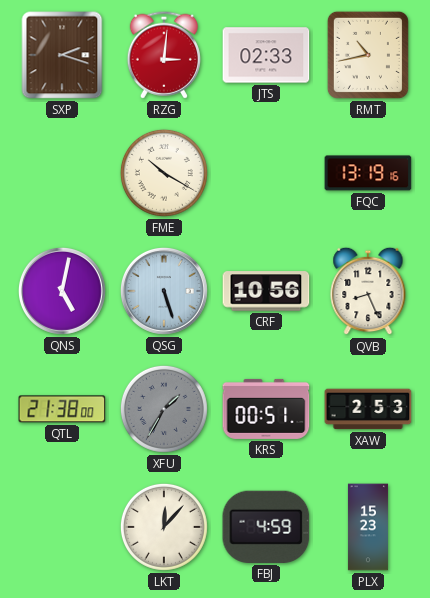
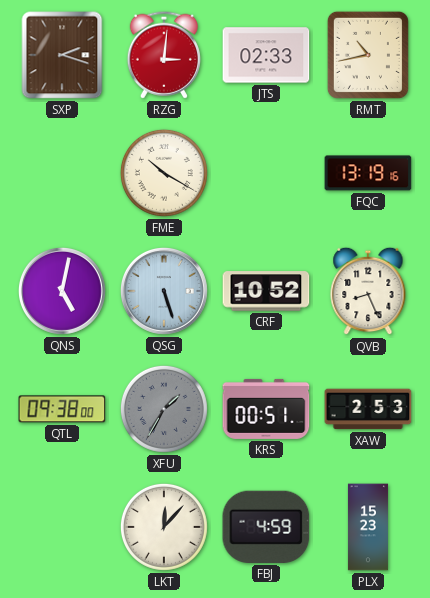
CRF: 10:56 -> 10:52
QTL: 21:38 -> 09:38
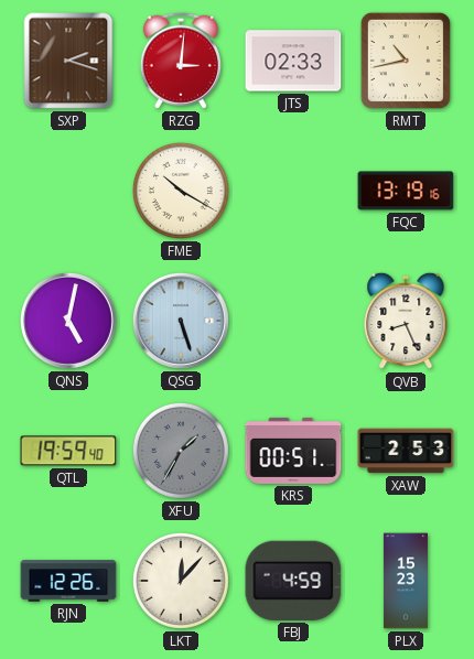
CRF: 10:52 -> none
QTL: 09:38 -> 19:59
RJN: none -> 12:26
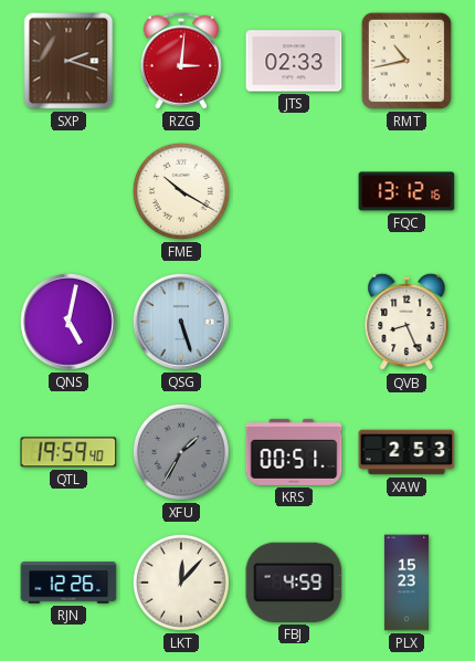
FQC: 13:19 -> 13:12
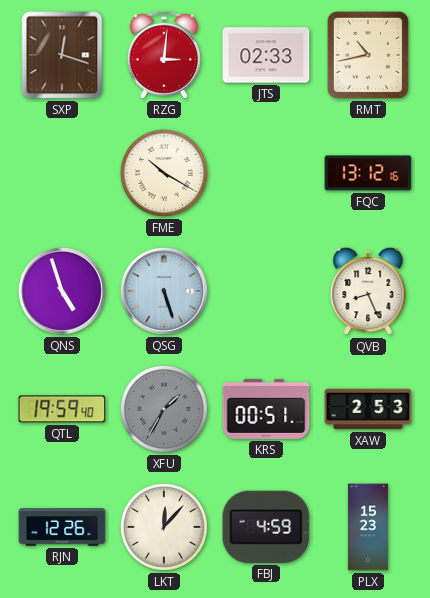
SXP: 2:18 -> 12:18
QNS: 5:02 -> 4:57
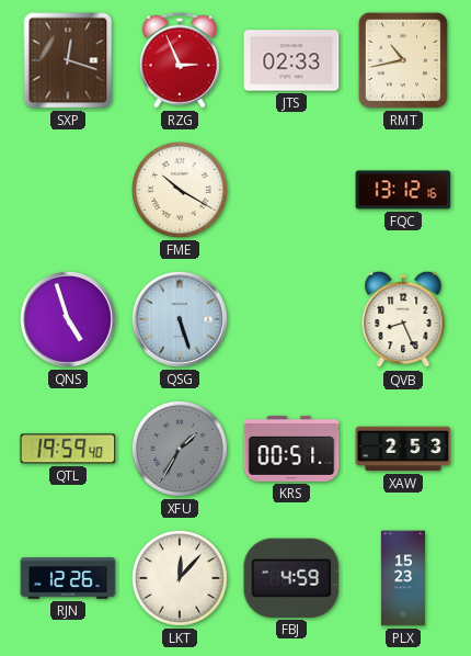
RZG: 3:01 -> 2:56
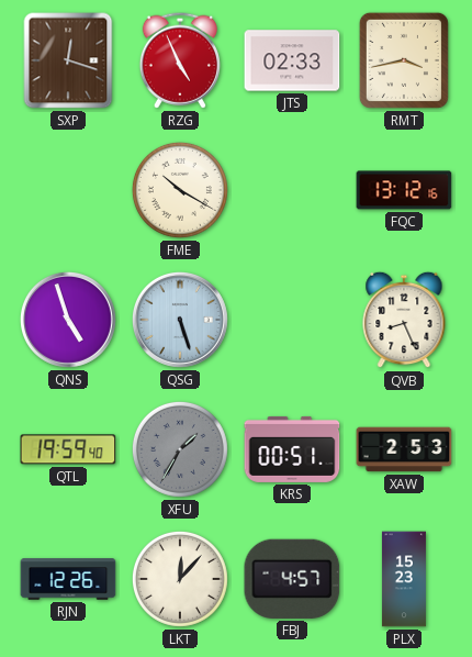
RZG: 2:56 -> 4:56
RMT: 10:43 -> 3:43
FBJ: 4:59 -> 4:57
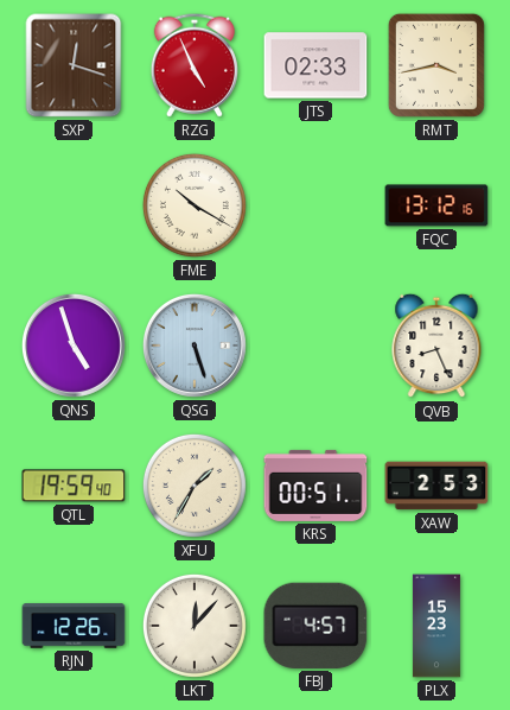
XFU dial: grey -> cream
